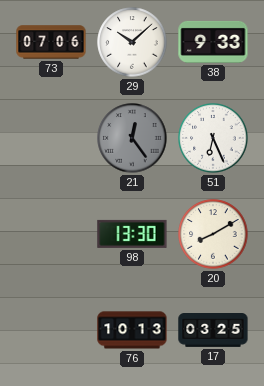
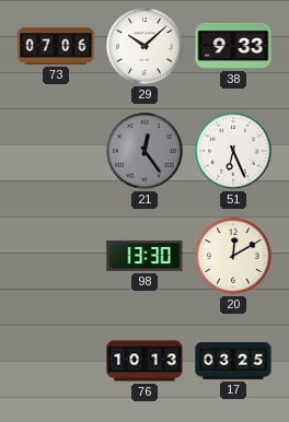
20: 8:10 -> 12:10
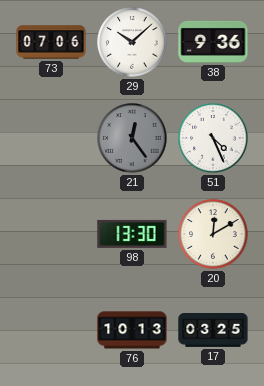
38: 9:33 -> 9:36
51: 6:26 -> 4:26
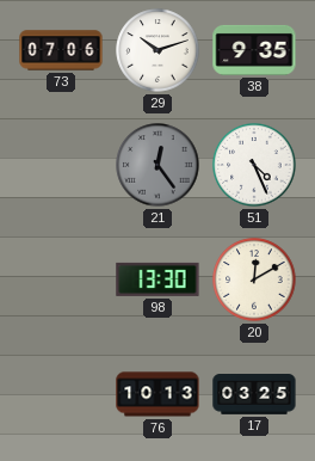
29: 10:08 -> 10:12
38: 9:36 -> 9:35
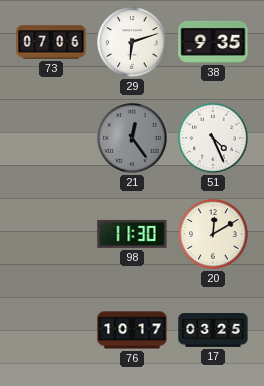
29: 10:12 -> 6:12
98: 13:30 -> 11:30
76: 10:13 -> 10:17
